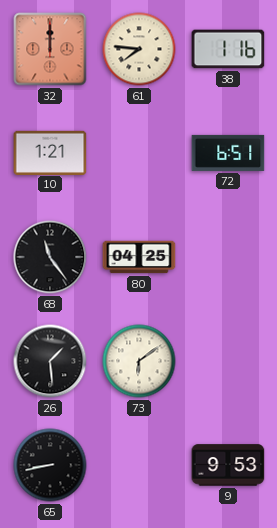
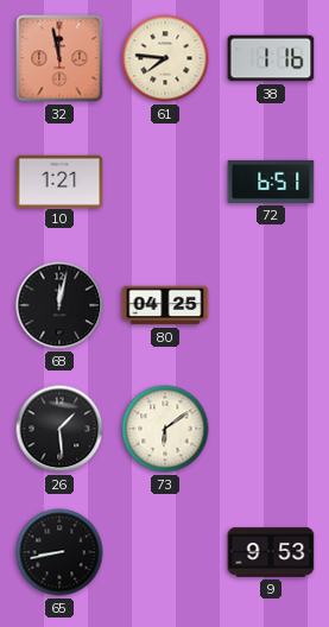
32: 12:00 -> 11:58
68: 11:24 -> 12:02
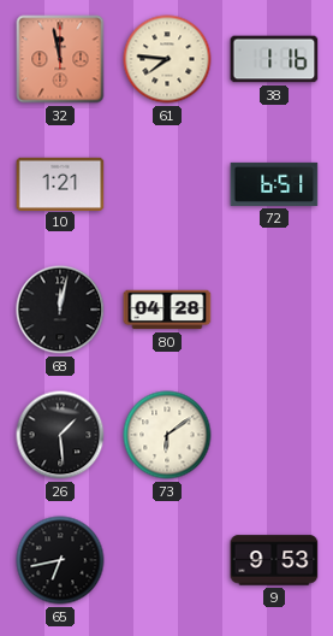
80: 04:25 -> 04:28
65: 8:43 -> 6:43
